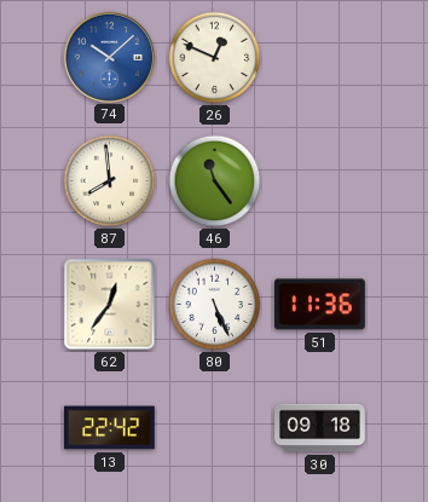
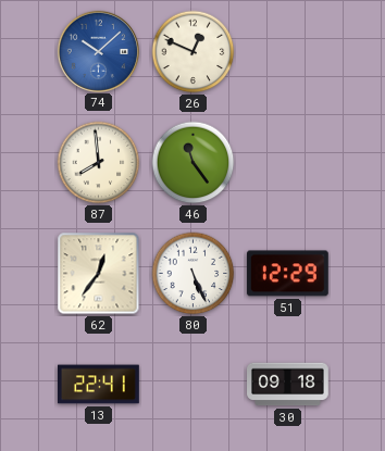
51: 11:36 -> 12:29
13: 22:42 -> 22:41
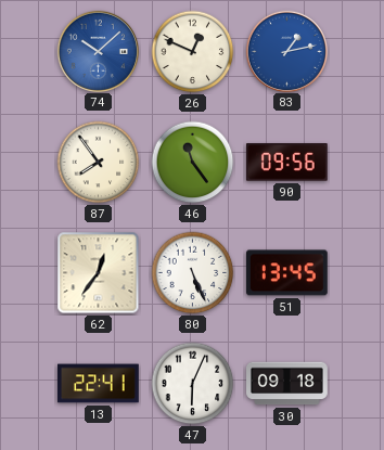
83: none -> 1:13
87: 7:59 -> 7:54
90: none -> 09:56
51: 12:29 -> 13:45
47: none -> 6:04
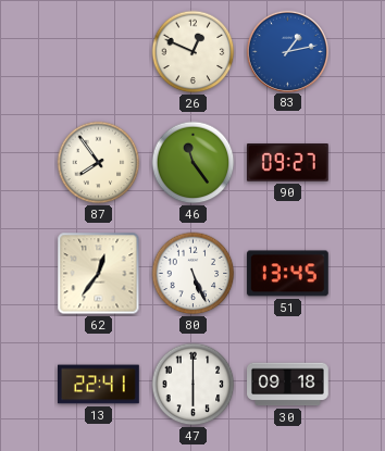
74: 10:08 -> none
90: 09:56 -> 09:27
47: 6:04 -> 6:00
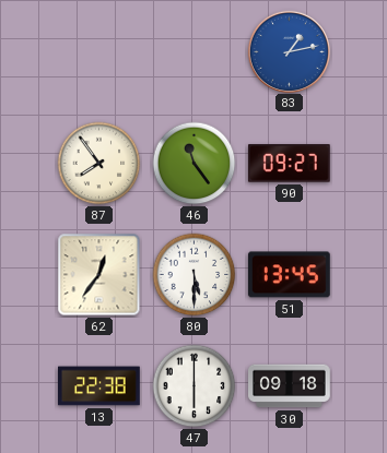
26: 12:49 -> none
80: 5:26 -> 5:30
13: 22:41 -> 22:38
